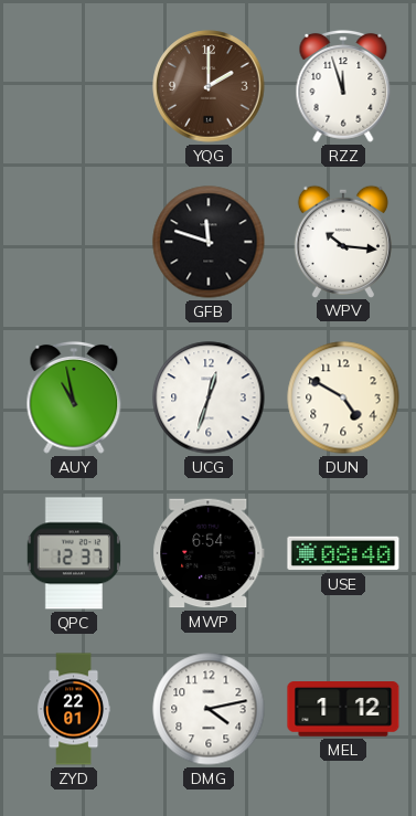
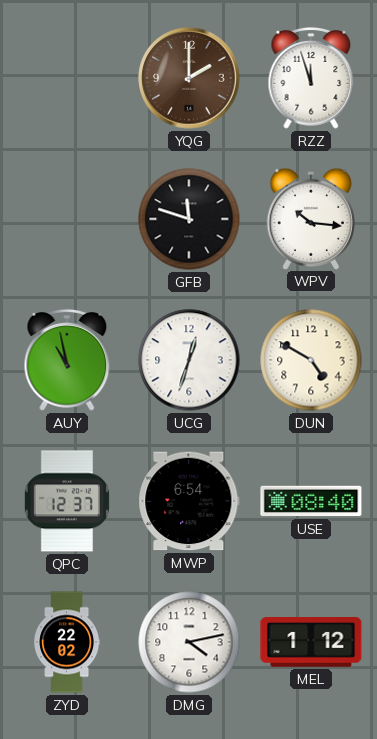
ZYD: 22:01 -> 22:02
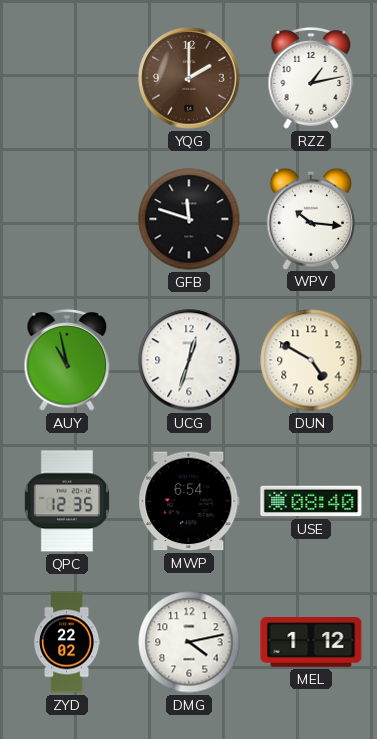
RZZ: 11:57 -> 1:13
QPC: 12:37 -> 12:35
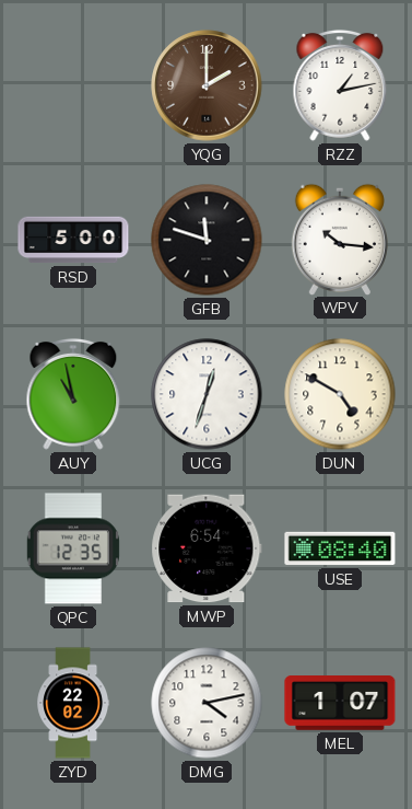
RSD: none -> 5:00
MEL: 1:12 -> 1:07
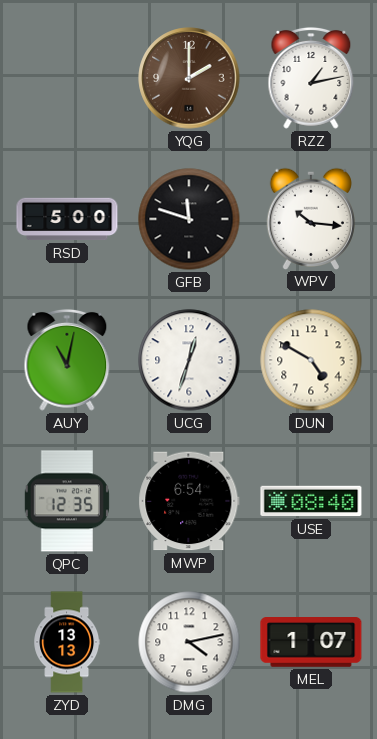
AUY: 10:58 -> 11:02
ZYD: 22:02 -> 13:13
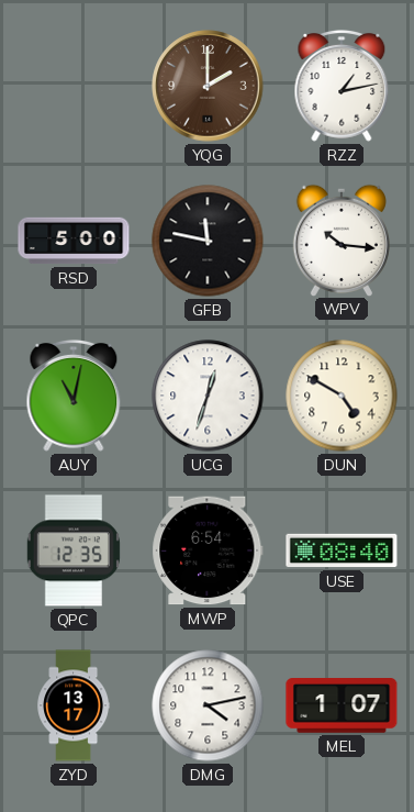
GFB: 11:48 -> 11:47
ZYD: 13:13 -> 13:17
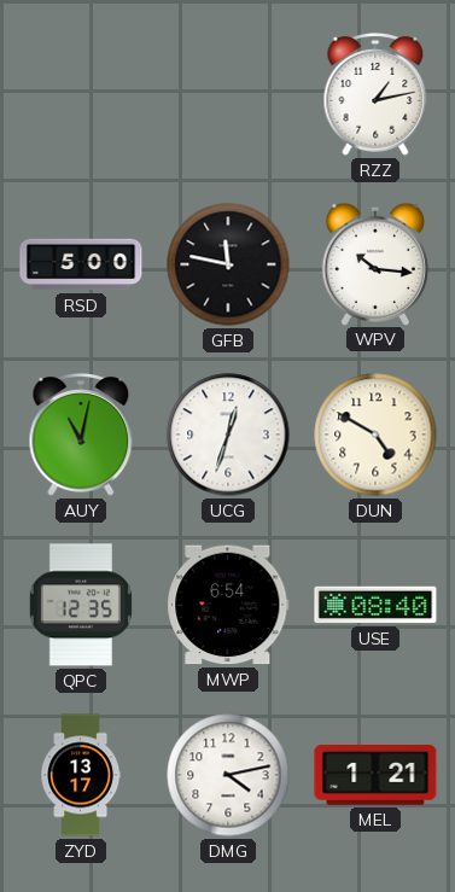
YQG: 2:00 -> none
MEL: 1:07 -> 1:21
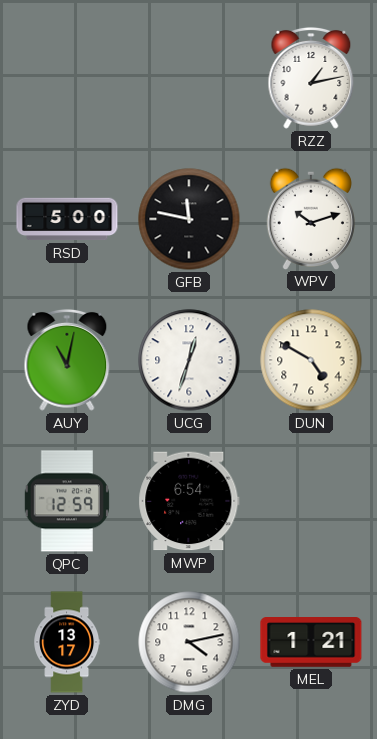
WPV: 10:16 -> 10:12
QPC: 12:35 -> 12:59
USE: 08:40 -> none
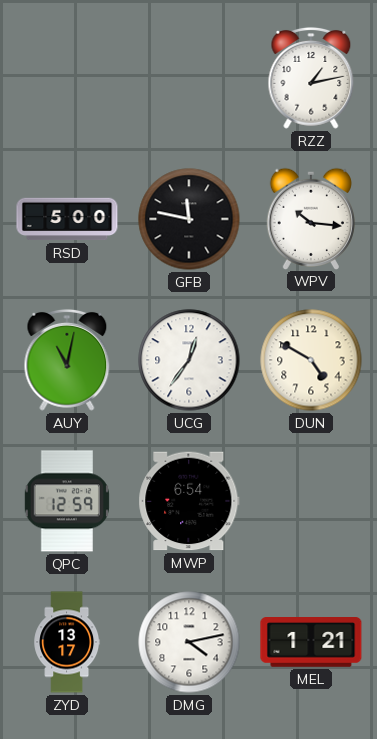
WPV: 10:12 -> 10:16
UCG: 12:33 -> 12:36
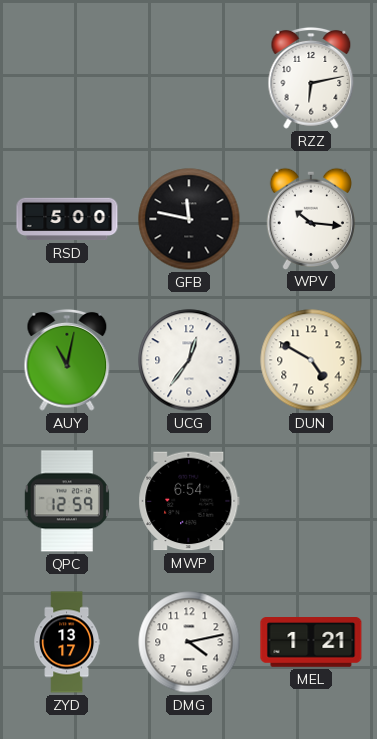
RZZ: 1:13 -> 6:13
